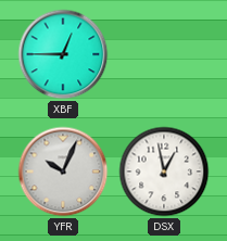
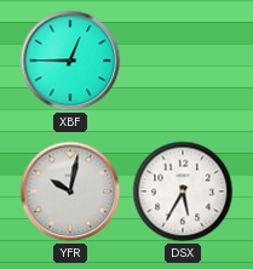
YFR: 10:04 -> 10:02
DSX: 12:58 -> 5:35
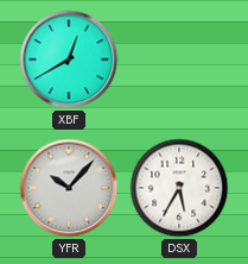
XBF: 12:45 -> 12:40
YFR: 10:02 -> 10:07
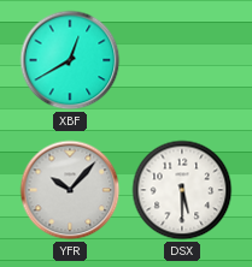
DSX: 5:35 -> 5:30
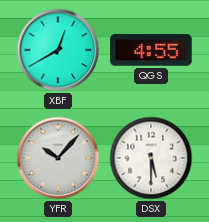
QGS: none -> 4:55
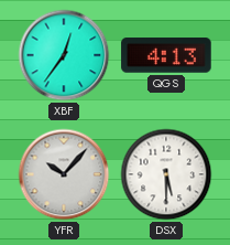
XBF: 12:40 -> 12:36
QGS: 4:55 -> 4:13
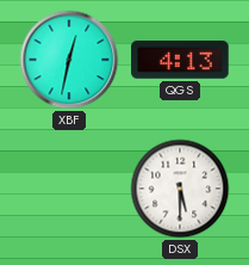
XBF: 12:36 -> 12:32
YFR: 10:07 -> none
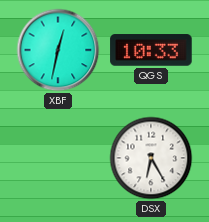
QGS: 4:13 -> 10:33
DSX: 5:30 -> 6:25
